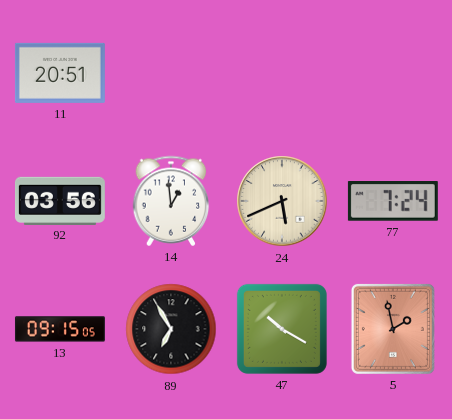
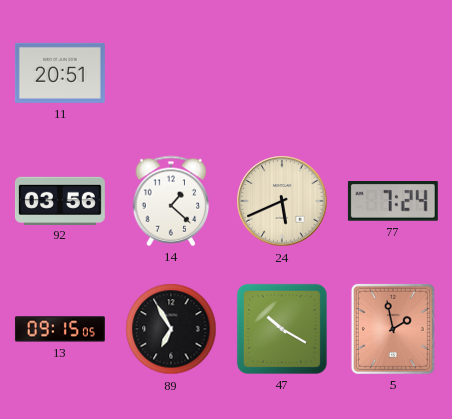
14: 12:59 -> 1:22
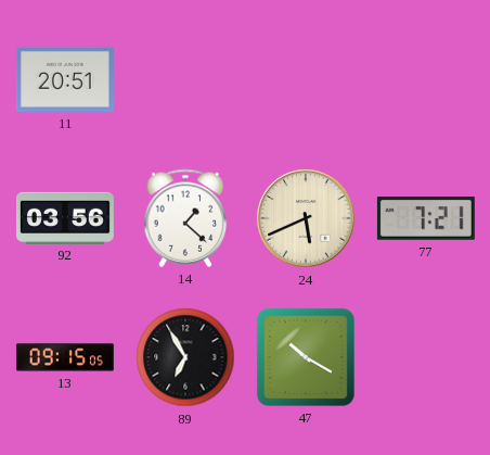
77: 7:24 -> 7:21
5: 1:58 -> none
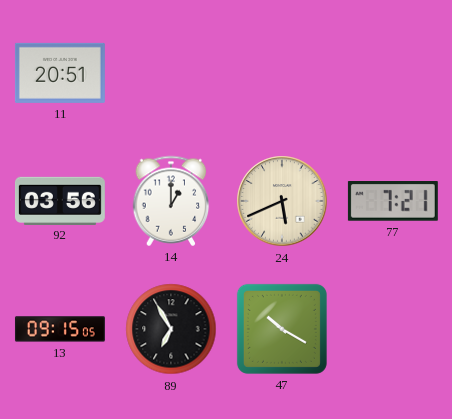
14: 1:22 -> 1:00
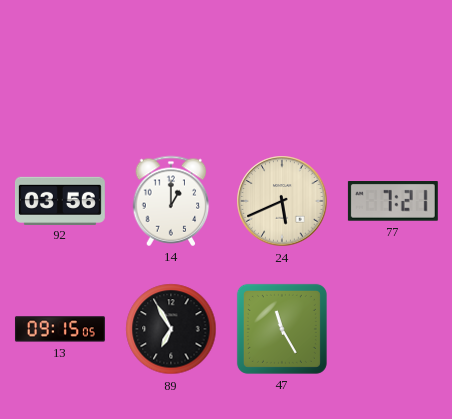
11: 20:51 -> none
47: 10:20 -> 11:25
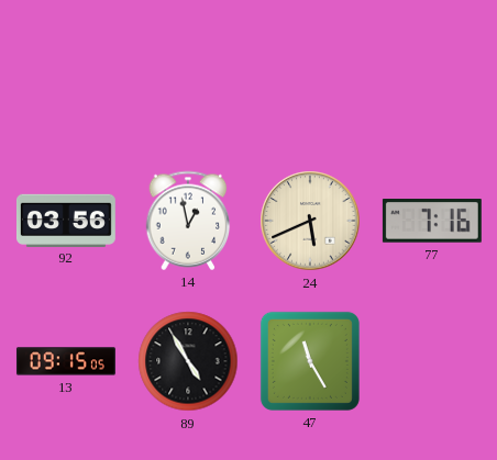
14: 1:00 -> 12:58
77: 7:21 -> 7:16
89: 6:55 -> 4:55
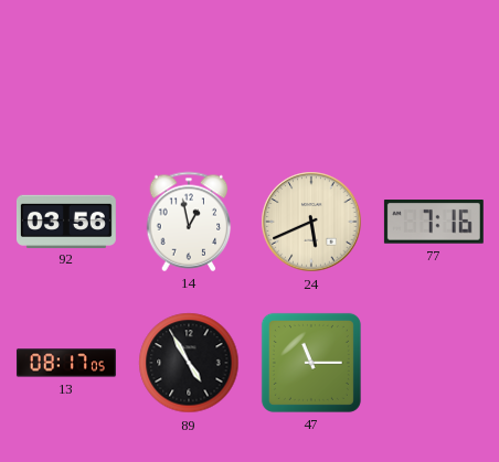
13: 09:15 -> 08:17
47: 11:25 -> 11:15
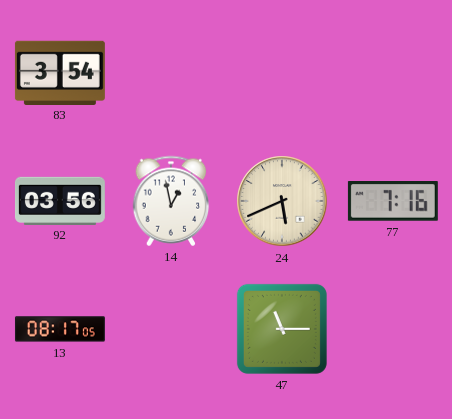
83: none -> 3:54
89: 4:55 -> none
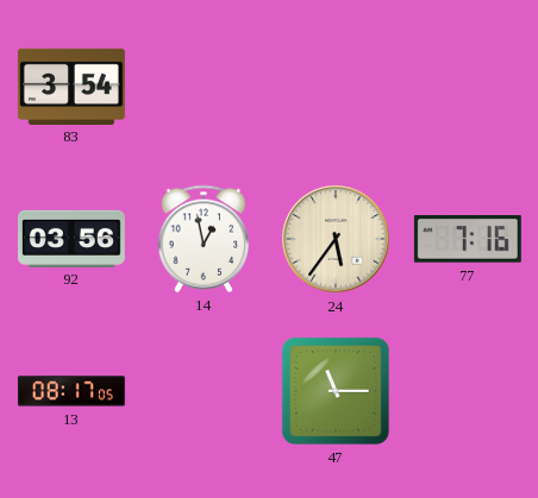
24: 5:41 -> 5:36
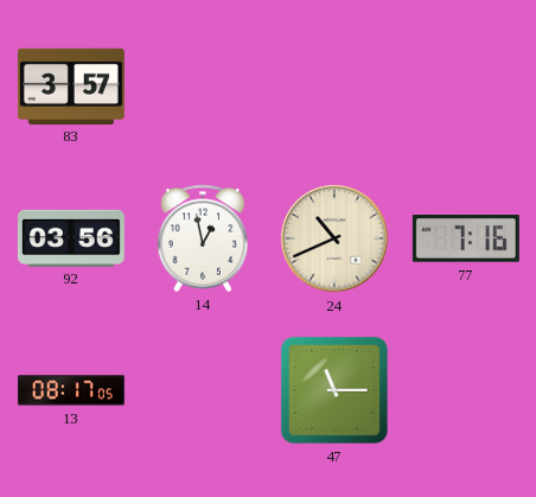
83: 3:54 -> 3:57
24: 5:36 -> 10:41
